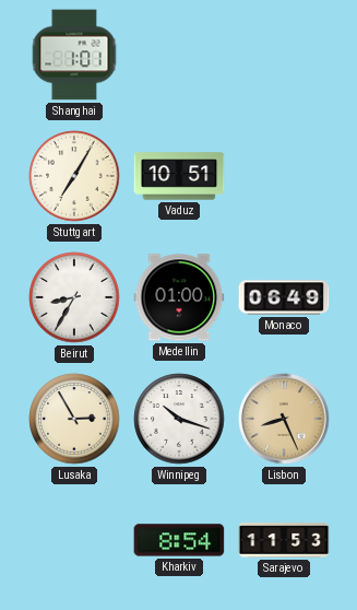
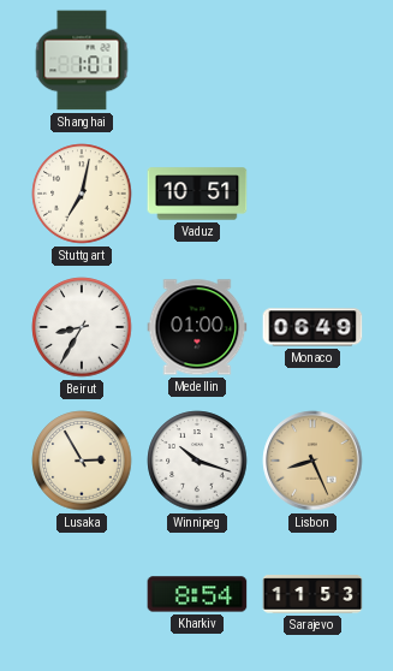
Stuttgart: 7:05 -> 7:02
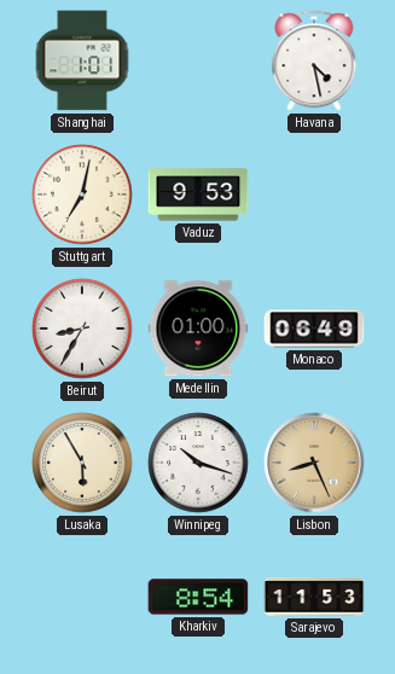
Havana: none -> 4:28
Vaduz: 10:51 -> 9:53
Lusaka: 2:55 -> 5:55
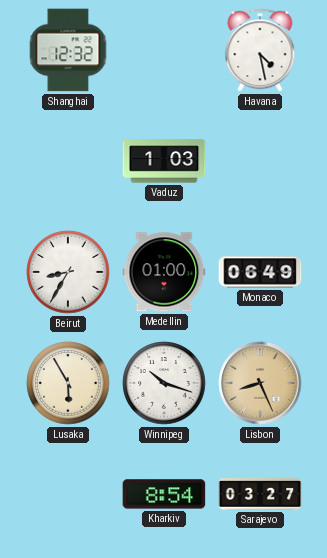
Shanghai: 1:01 -> 12:32
Stuttgart: 7:02 -> none
Vaduz: 9:53 -> 1:03
Sarajevo: 11:53 -> 03:27
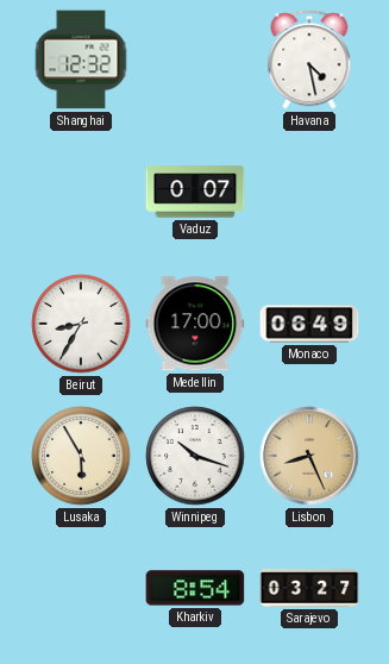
Vaduz: 1:03 -> 0:07
Medellin: 01:00 -> 17:00
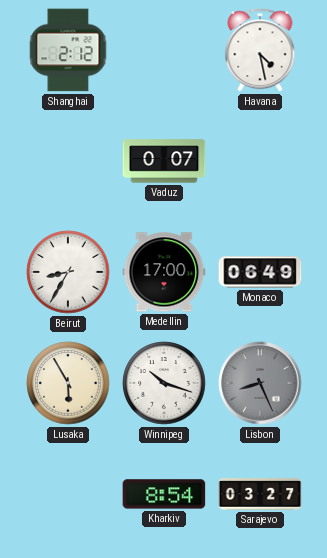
Shanghai: 12:32 -> 2:12
Lisbon dial: champagne -> grey
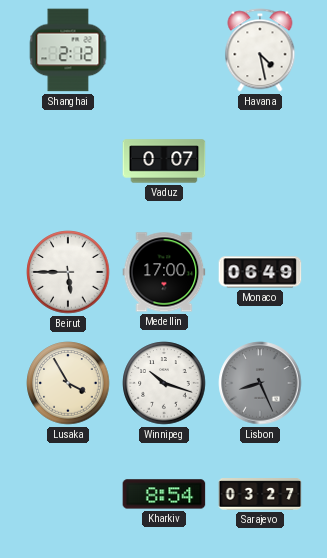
Beirut: 8:35 -> 5:45
Lusaka: 5:55 -> 3:55
